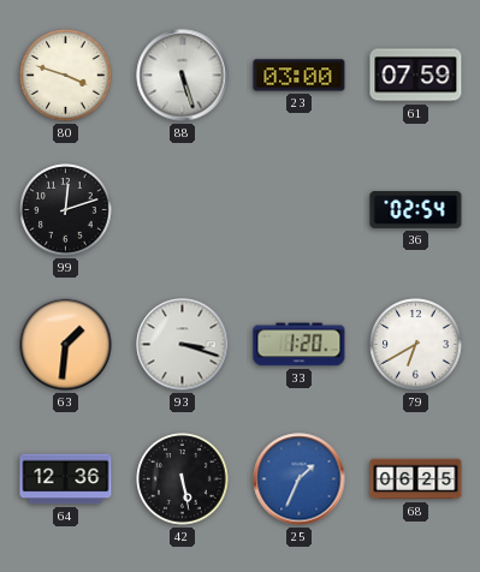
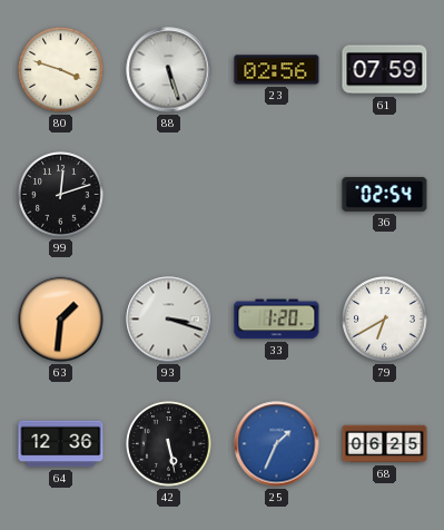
23: 03:00 -> 02:56
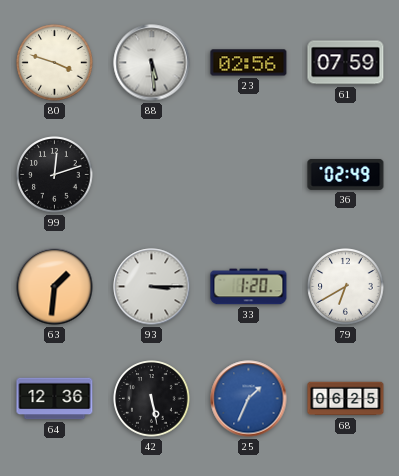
88: 5:27 -> 5:29
36: 02:54 -> 02:49
93: 3:18 -> 3:15
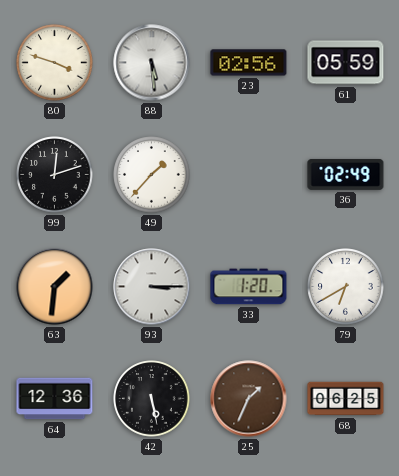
61: 07:59 -> 05:59
49: none -> 1:37
25 dial: blue -> brown
